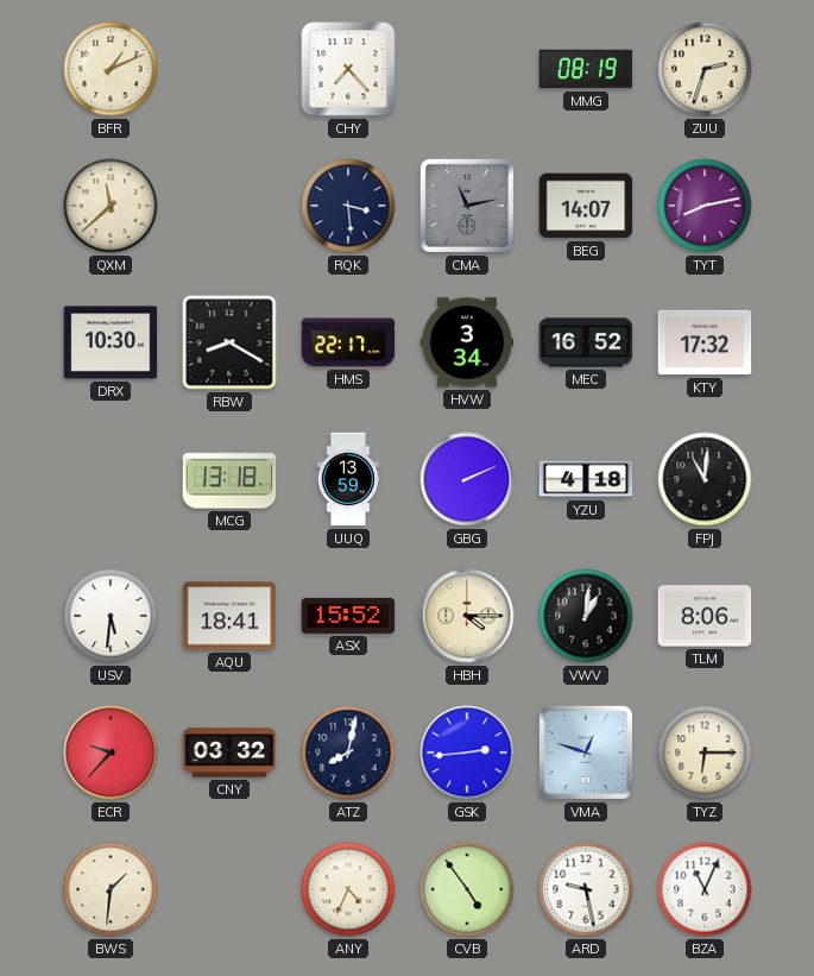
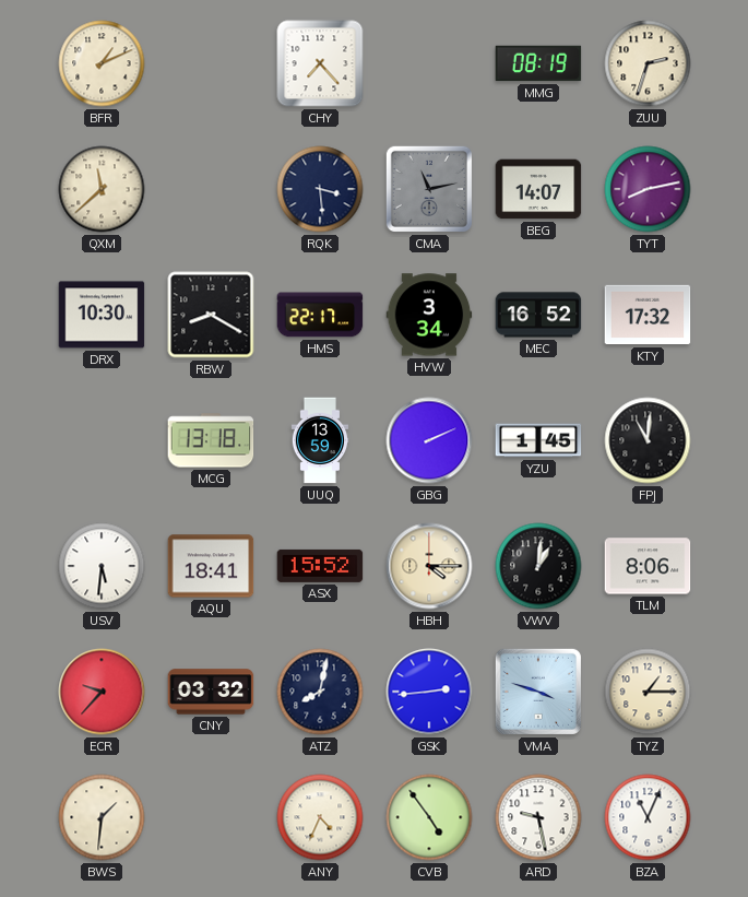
YZU: 4:18 -> 1:45
VMA: 12:48 -> 3:48
TYZ: 6:15 -> 1:15
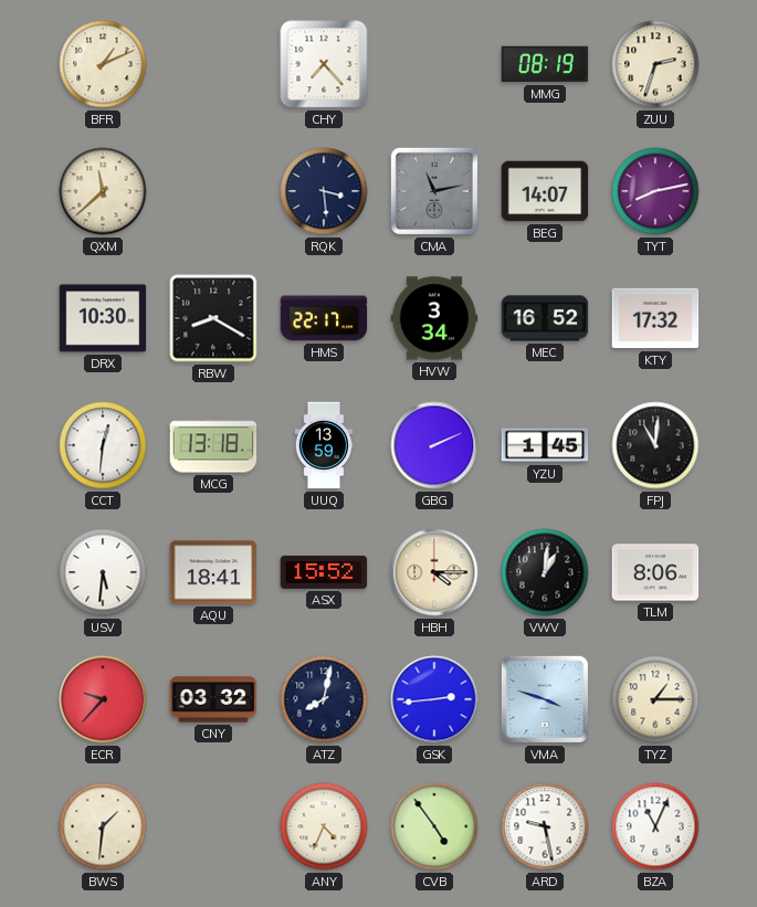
CCT: none -> 12:31
